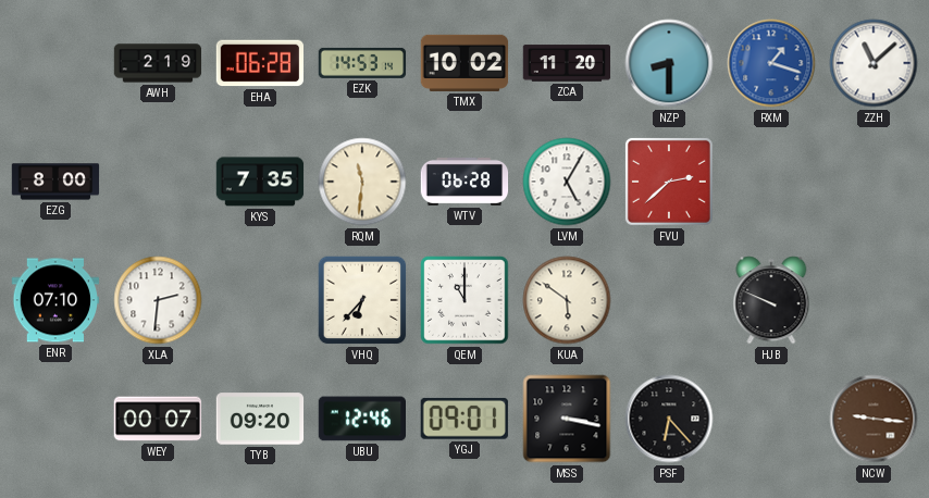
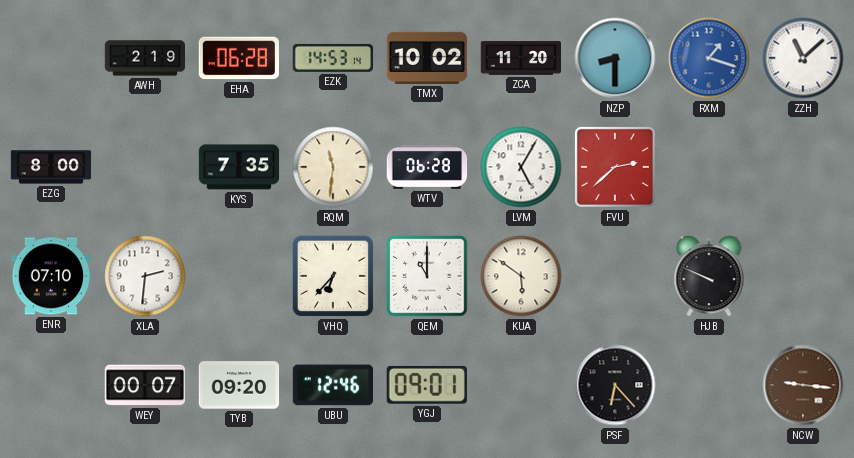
MSS: 3:17 -> none
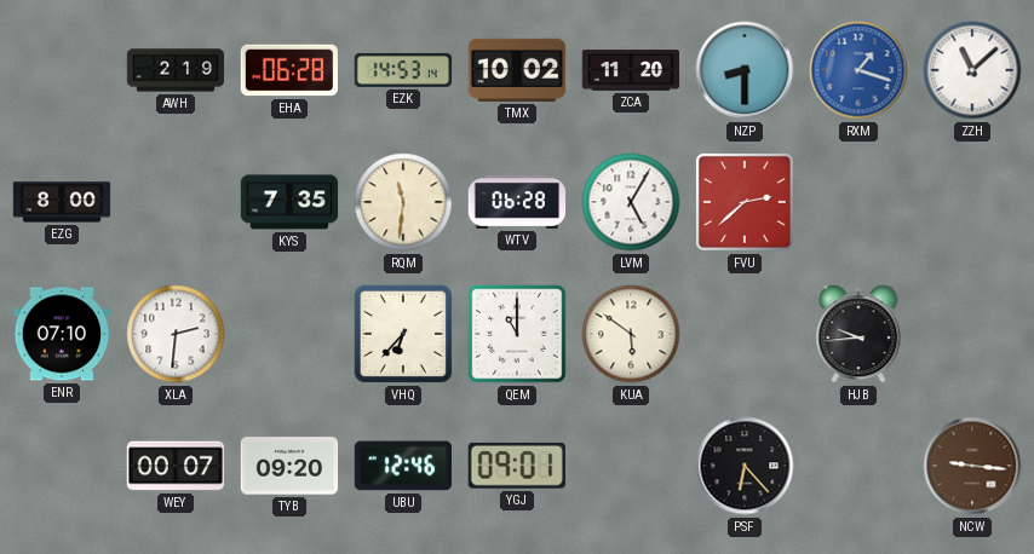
HJB: 9:49 -> 9:44
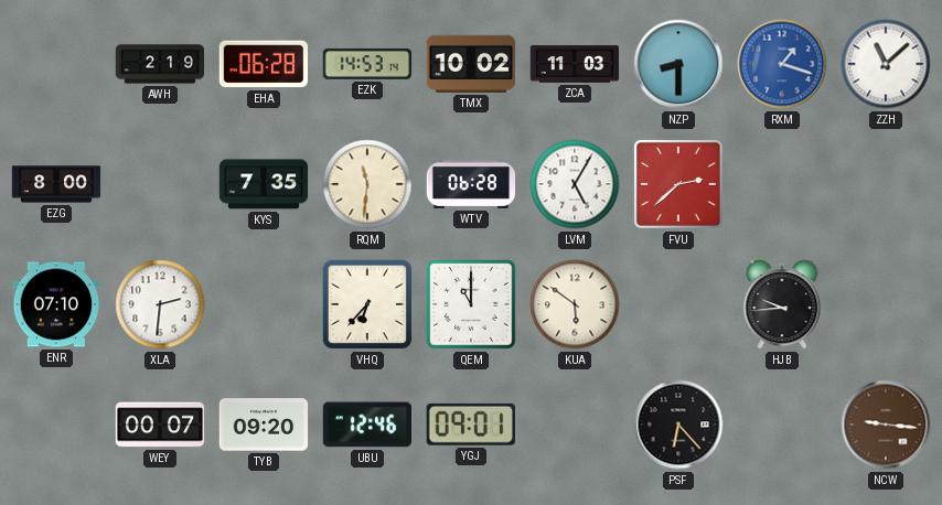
ZCA: 11:20 -> 11:03
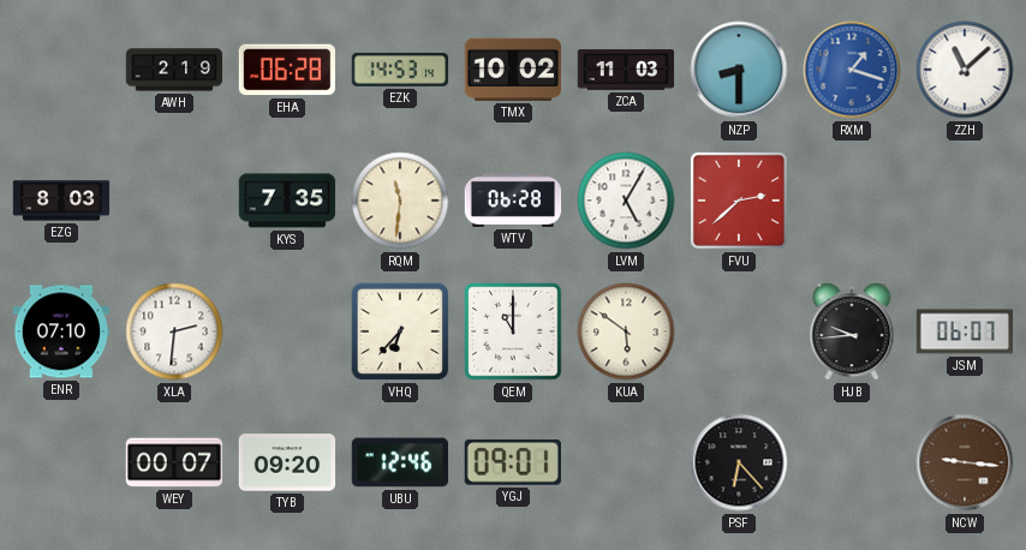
EZG: 8:00 -> 8:03
JSM: none -> 06:07
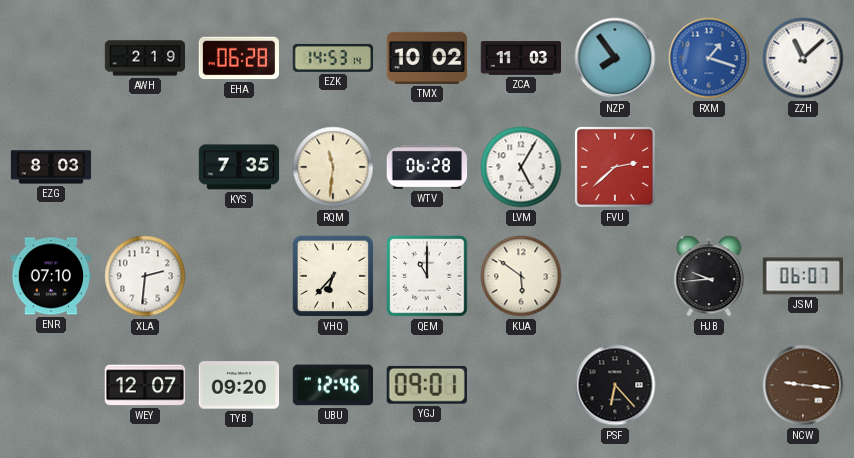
NZP: 8:30 -> 7:54
WEY: 00:07 -> 12:07
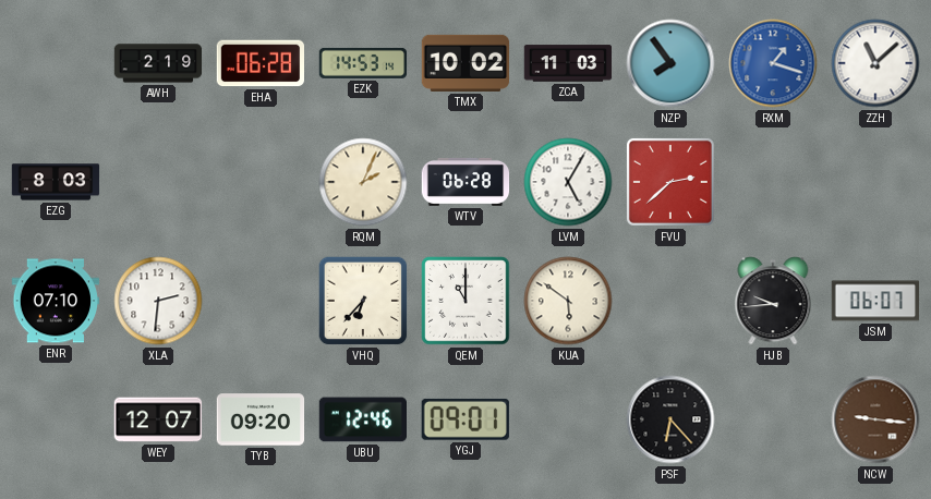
KYS: 7:35 -> none
RQM: 11:31 -> 2:04
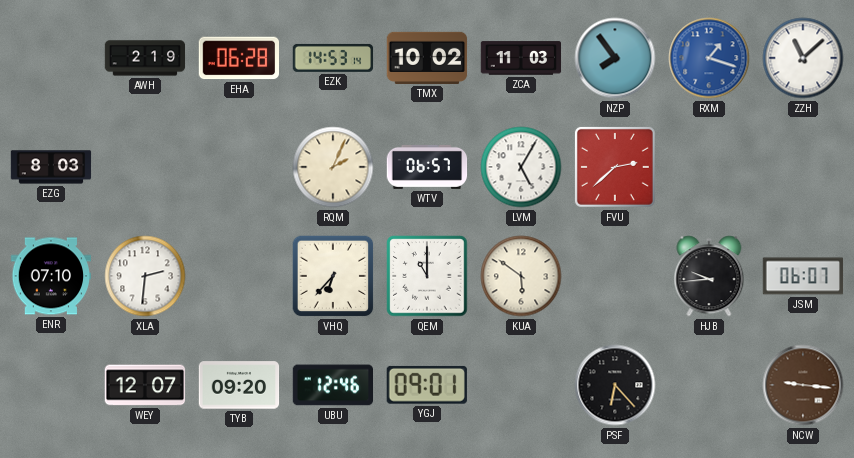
WTV: 06:28 -> 06:57
